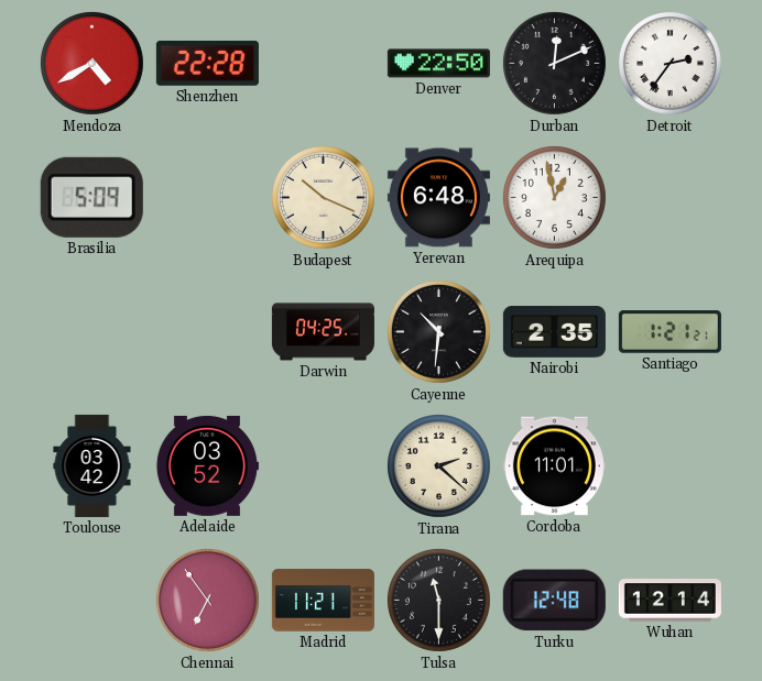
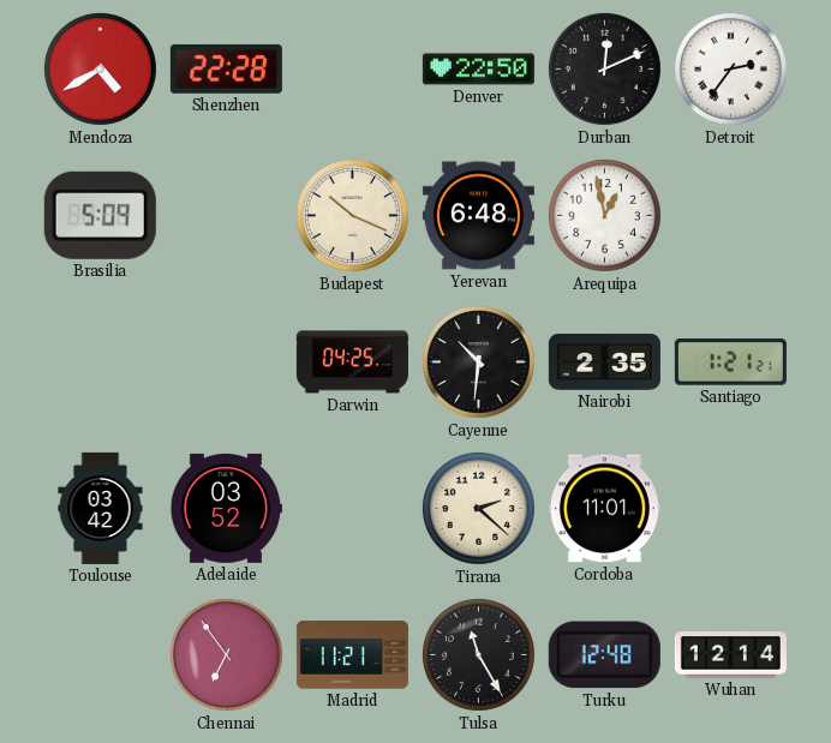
Tulsa: 11:30 -> 11:25
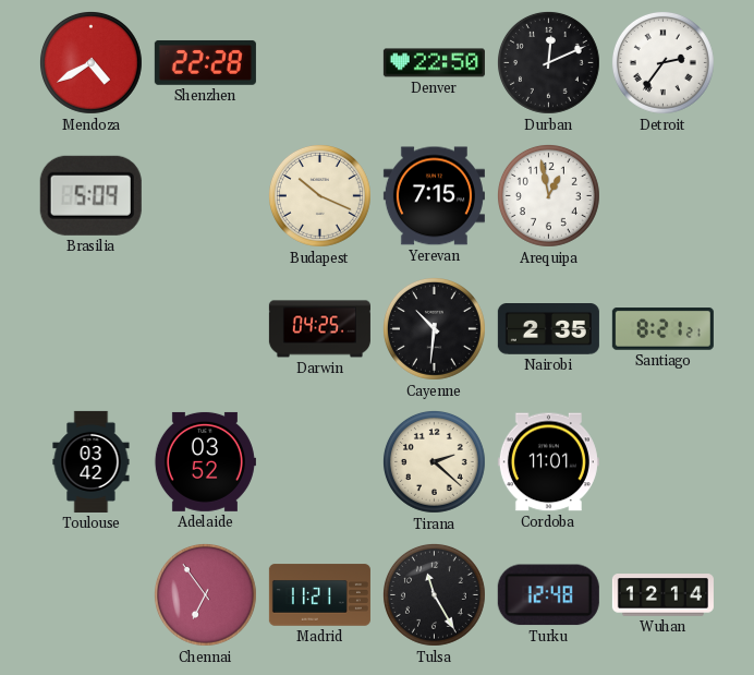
Yerevan: 6:48 -> 7:15
Santiago: 1:21 -> 8:21
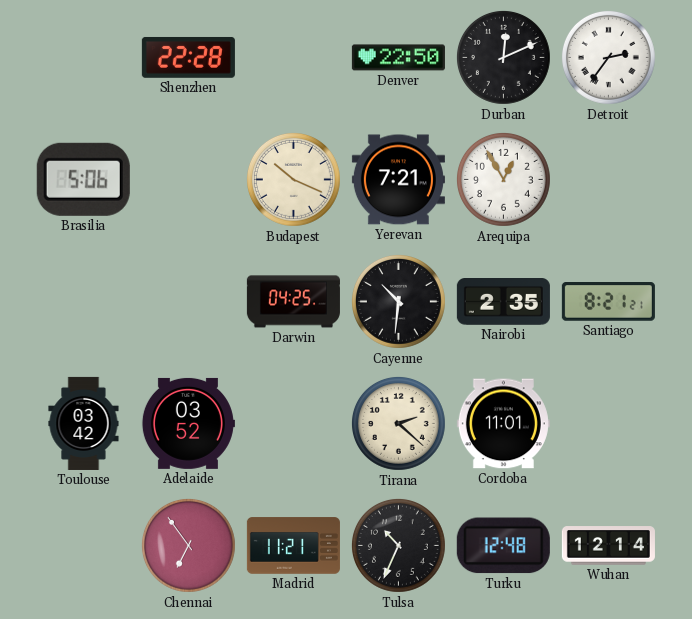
Mendoza: 4:40 -> none
Brasilia: 5:09 -> 5:06
Yerevan: 7:15 -> 7:21
Arequipa: 12:58 -> 12:55
Tulsa: 11:25 -> 10:34
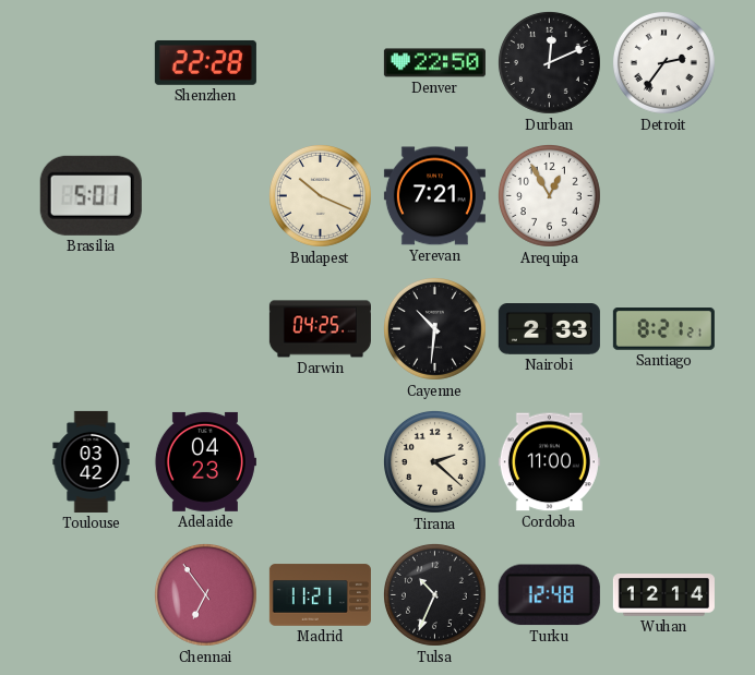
Brasilia: 5:06 -> 5:01
Nairobi: 2:35 -> 2:33
Adelaide: 03:52 -> 04:23
Cordoba: 11:01 -> 11:00
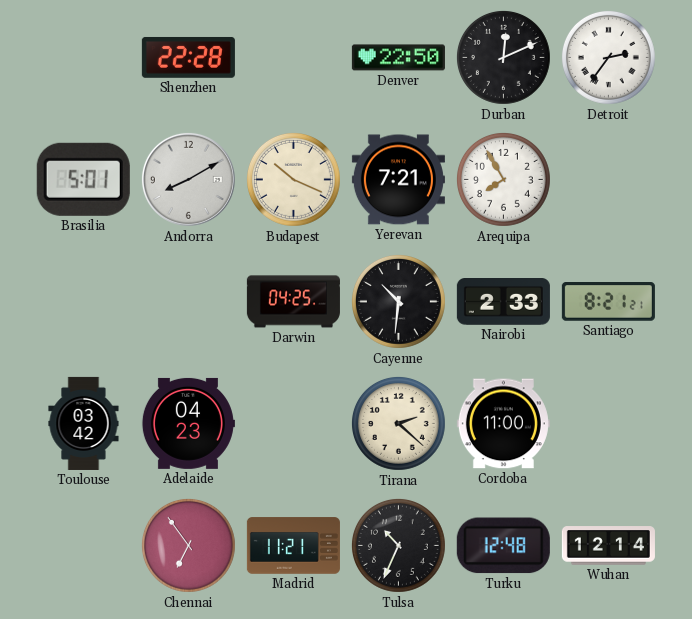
Andorra: none -> 8:10
Arequipa: 12:55 -> 7:55
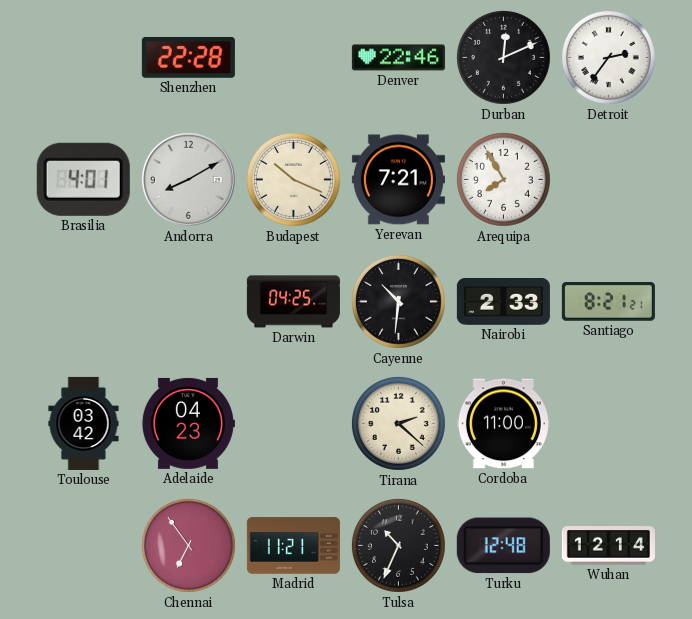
Denver: 22:50 -> 22:46
Brasilia: 5:01 -> 4:01
